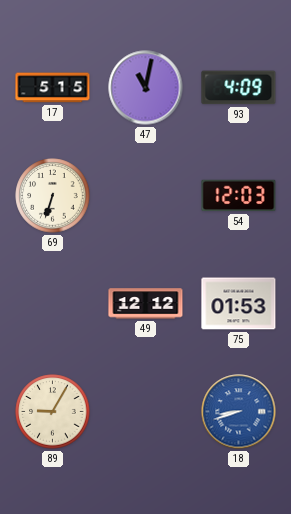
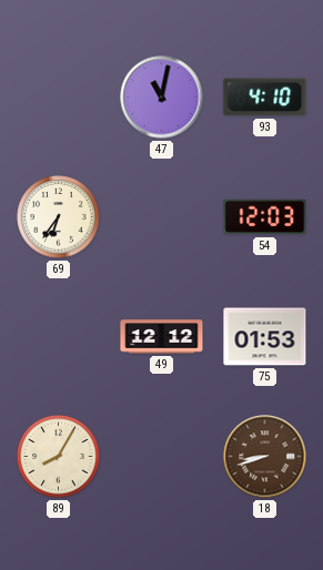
17: 5:15 -> none
93: 4:09 -> 4:10
69: 6:33 -> 6:36
89: 9:05 -> 8:05
18 dial: blue -> brown
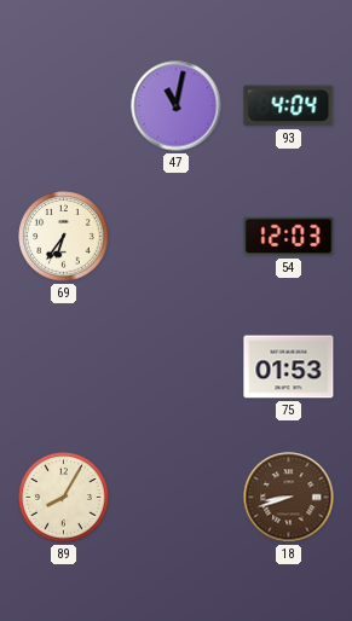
93: 4:10 -> 4:04
49: 12:12 -> none
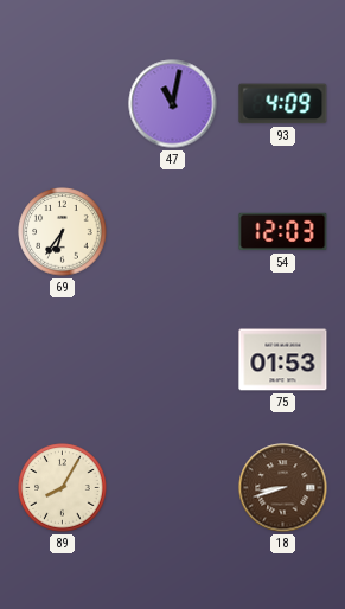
93: 4:04 -> 4:09
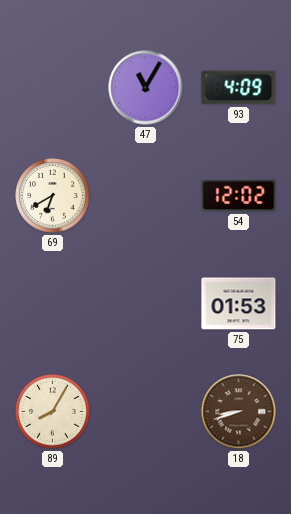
47: 11:02 -> 11:05
69: 6:36 -> 6:40
54: 12:03 -> 12:02
